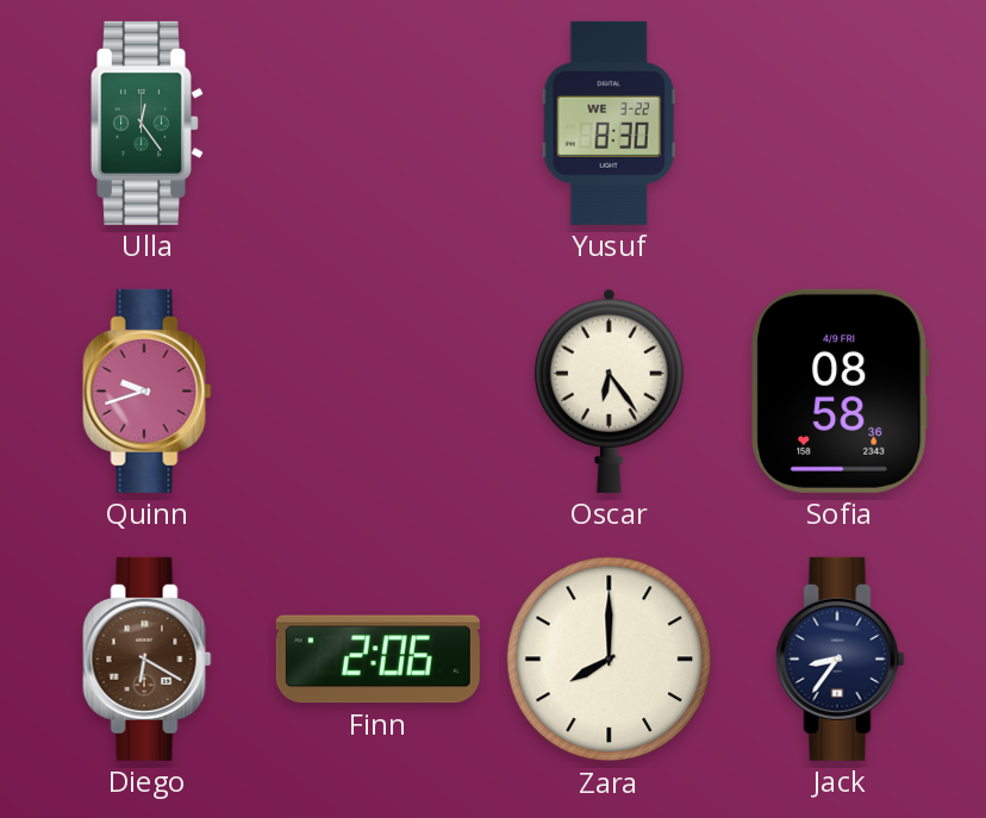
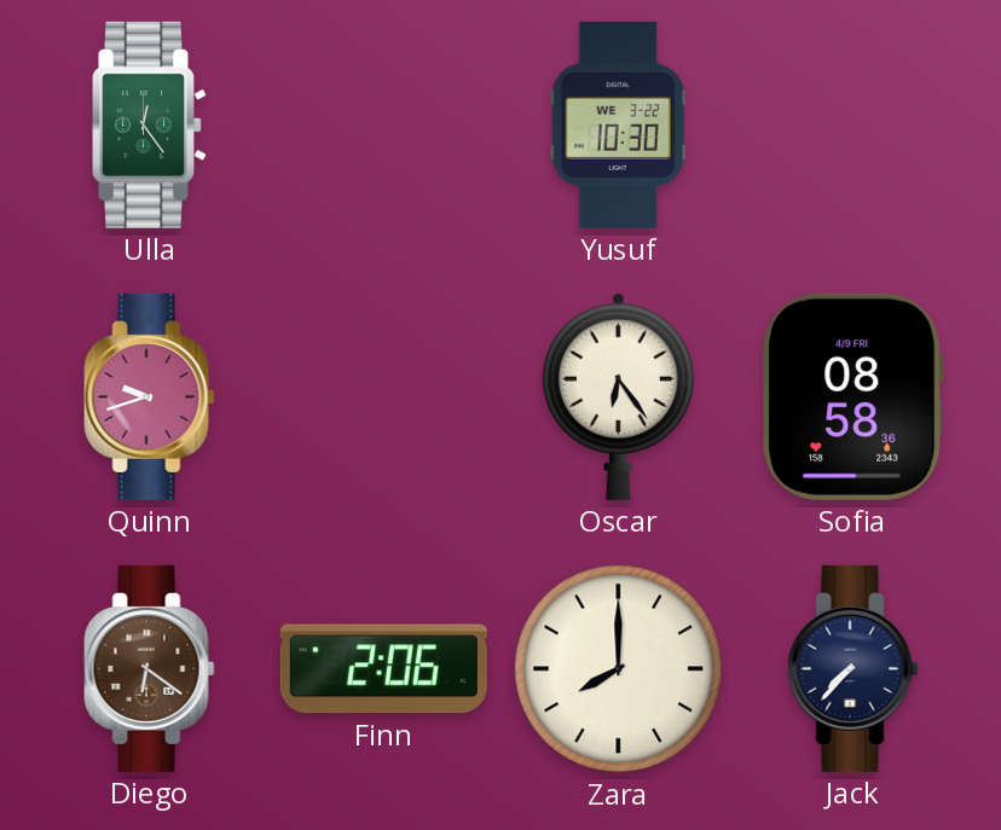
Yusuf: 8:30 -> 10:30
Diego: 6:20 -> 6:21
Jack: 8:36 -> 7:37
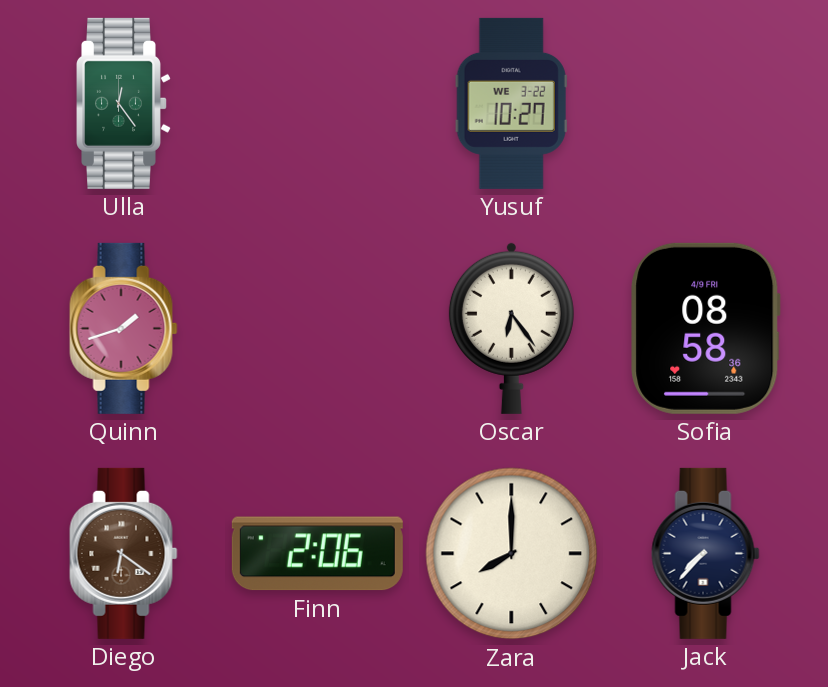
Yusuf: 10:30 -> 10:27
Quinn: 9:42 -> 1:42
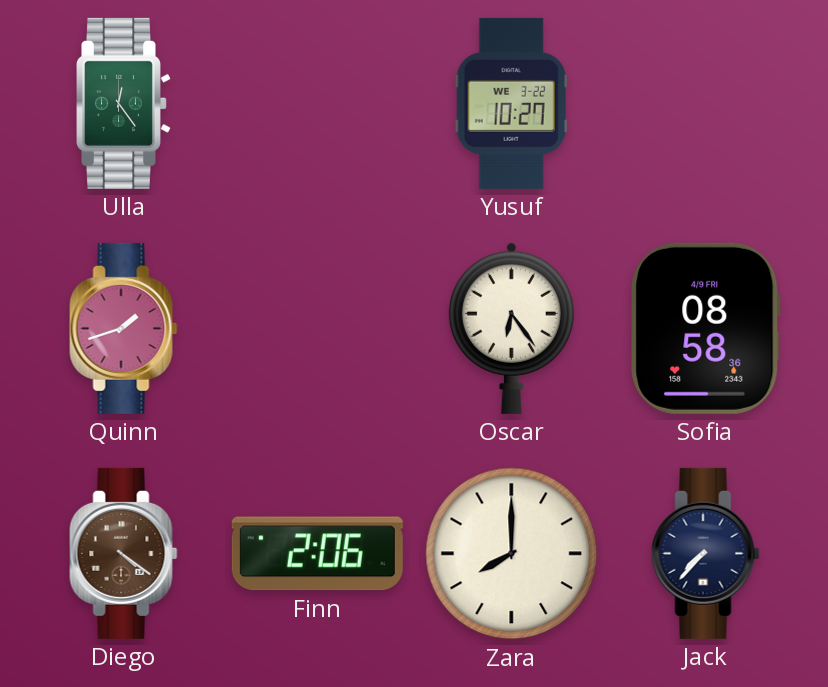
Diego: 6:21 -> 4:21
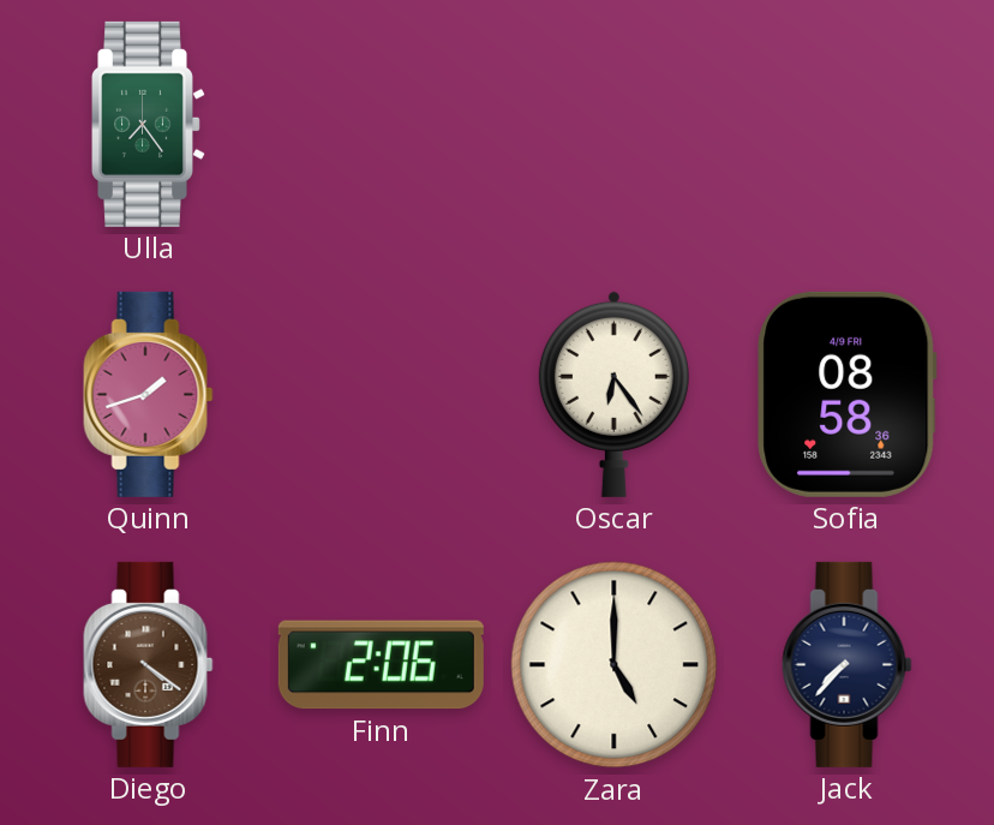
Ulla: 12:24 -> 7:24
Yusuf: 10:27 -> none
Zara: 8:00 -> 5:00
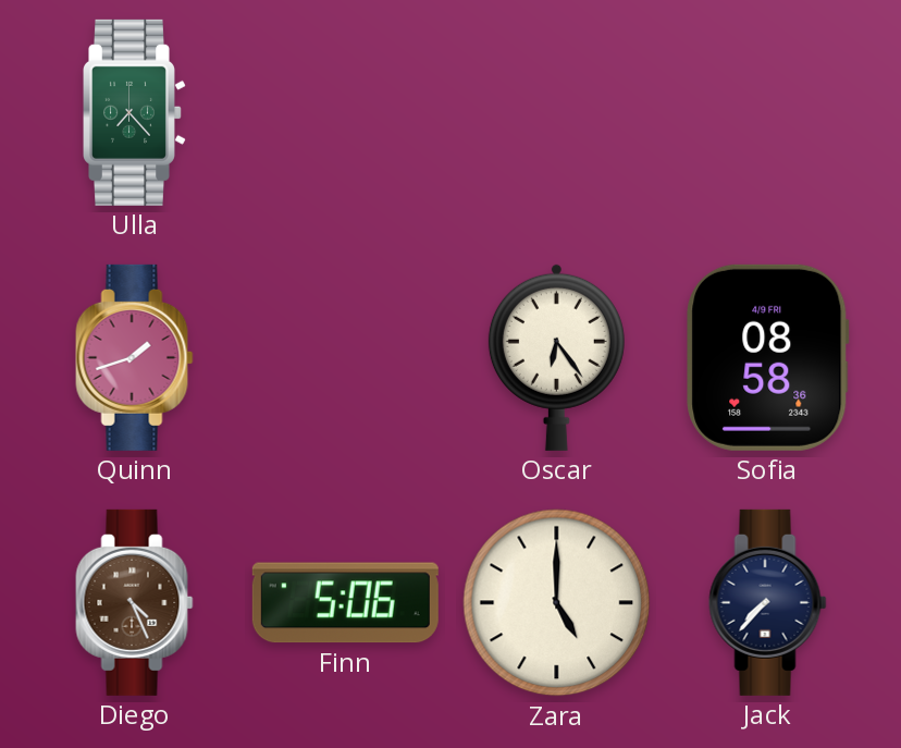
Ulla: 7:24 -> 7:23
Diego: 4:21 -> 4:26
Finn: 2:06 -> 5:06
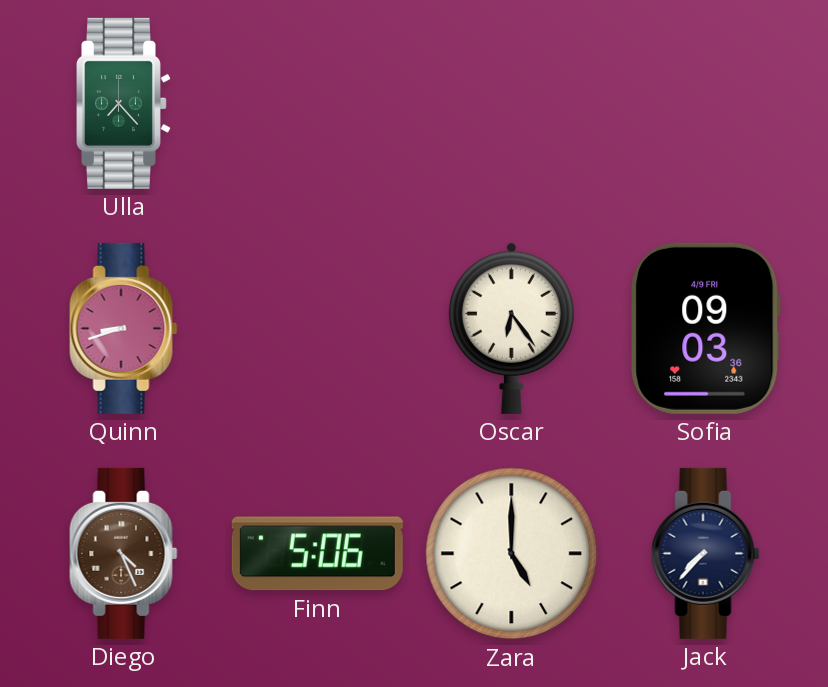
Quinn: 1:42 -> 8:42
Sofia: 08:58 -> 09:03
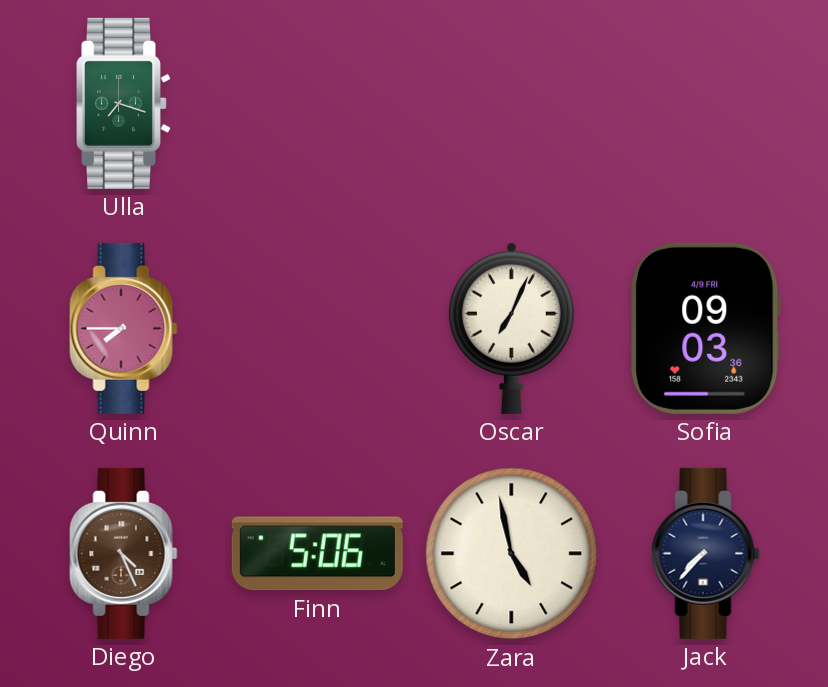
Ulla: 7:23 -> 7:18
Quinn: 8:42 -> 7:45
Oscar: 6:24 -> 7:04
Zara: 5:00 -> 4:58
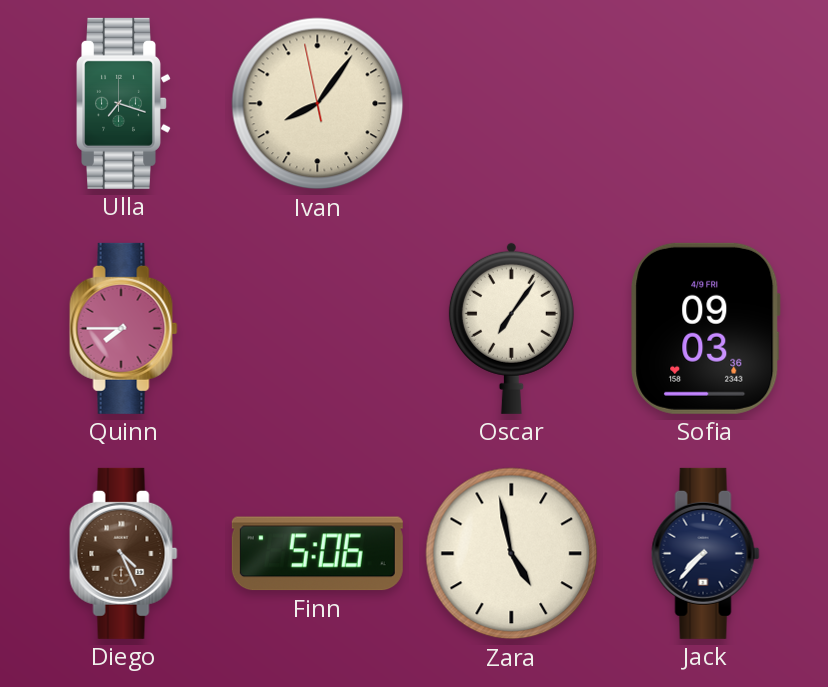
Ivan: none -> 8:05
Oscar: 7:04 -> 7:06
